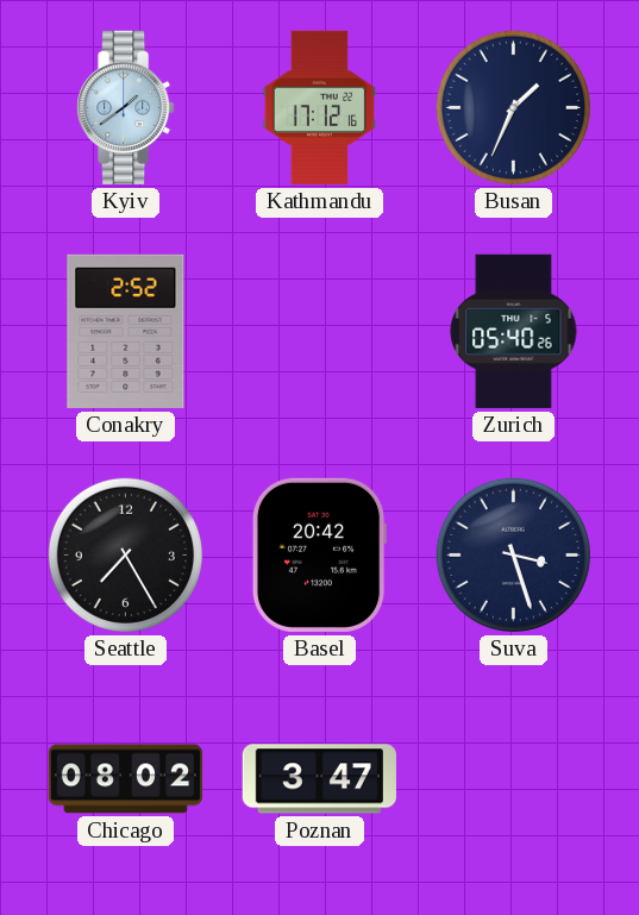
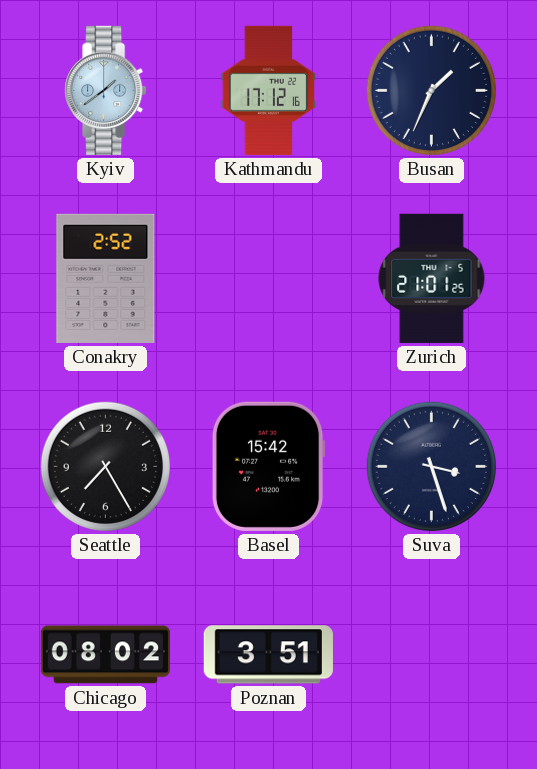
Zurich: 05:40 -> 21:01
Basel: 20:42 -> 15:42
Poznan: 3:47 -> 3:51
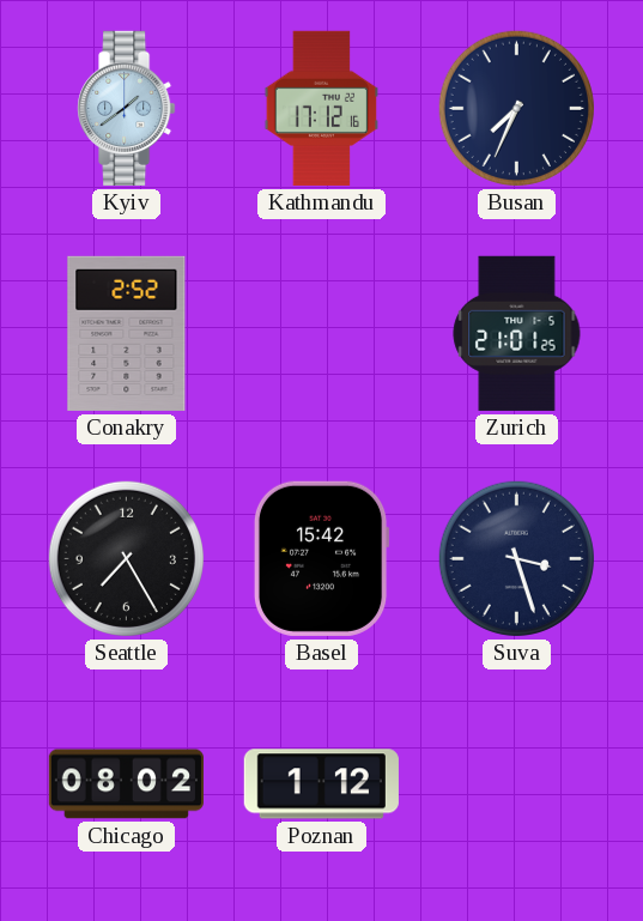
Busan: 1:34 -> 7:34
Poznan: 3:51 -> 1:12
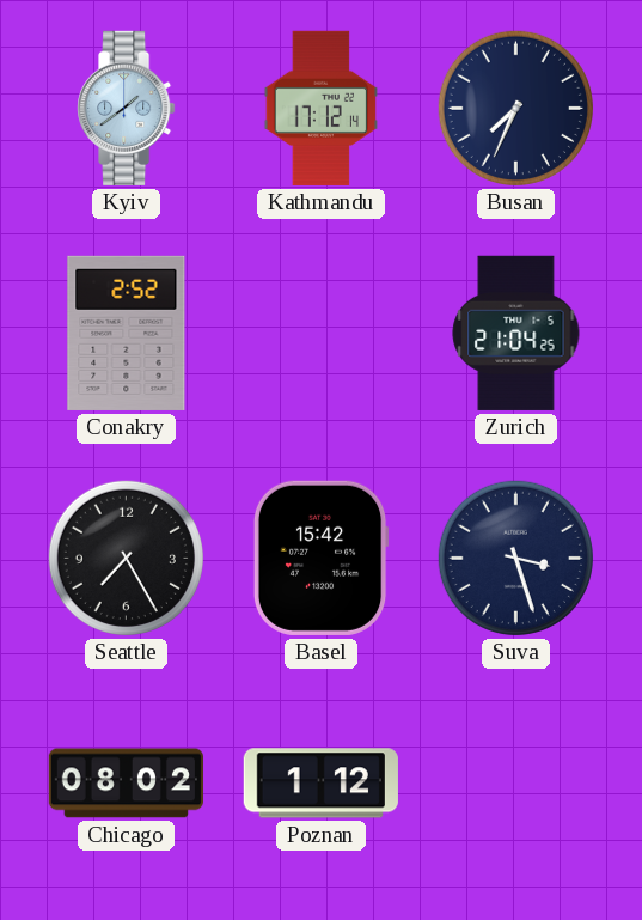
Kathmandu: 17:12:16 -> 17:12:14
Zurich: 21:01 -> 21:04
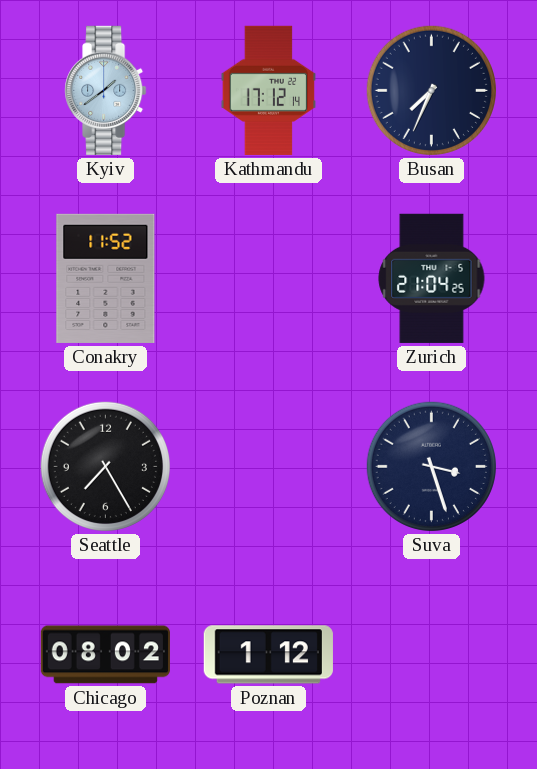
Conakry: 2:52 -> 11:52
Basel: 15:42 -> none
